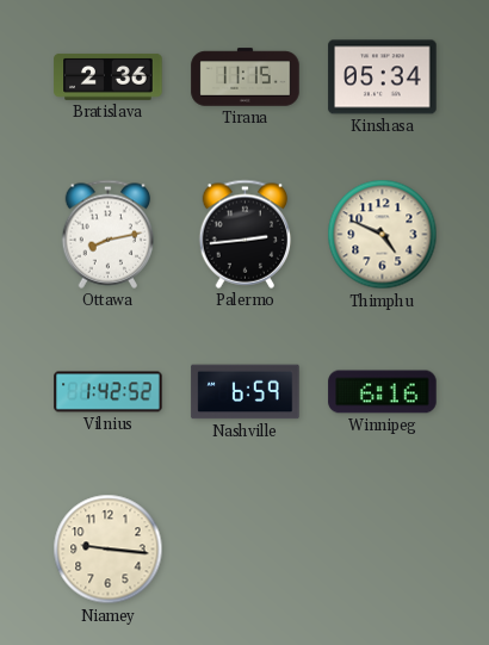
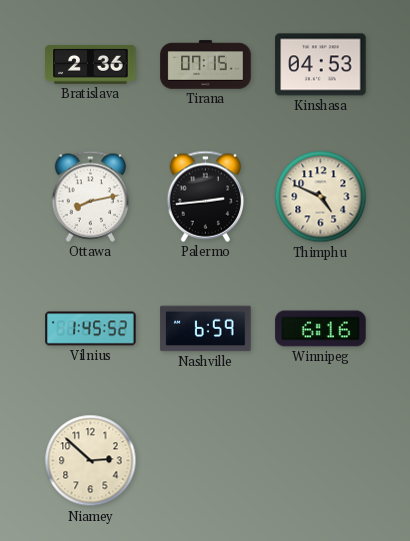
Tirana: 11:15 -> 07:15
Kinshasa: 05:34 -> 04:53
Vilnius: 1:42 -> 1:45
Niamey: 9:16 -> 2:52
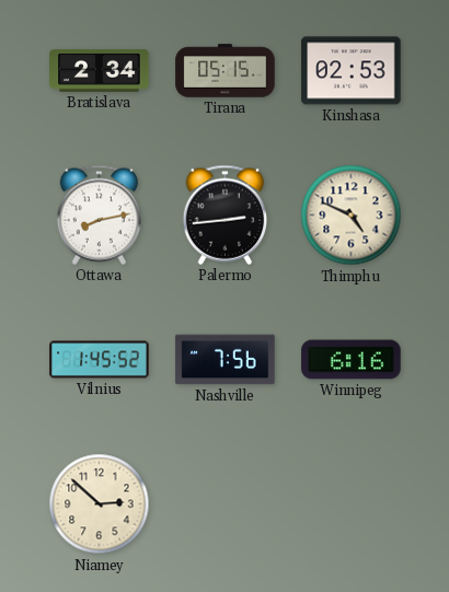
Bratislava: 2:36 -> 2:34
Tirana: 07:15 -> 05:15
Kinshasa: 04:53 -> 02:53
Nashville: 6:59 -> 7:56
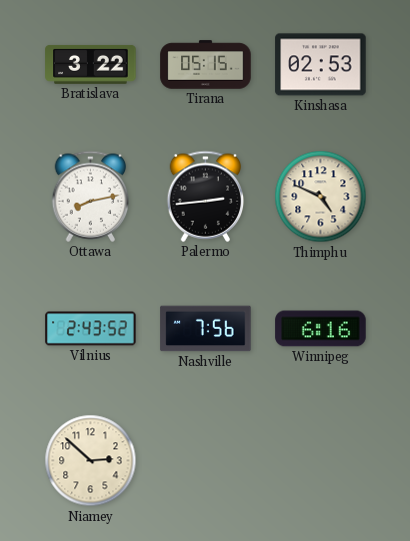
Bratislava: 2:34 -> 3:22
Vilnius: 1:45 -> 2:43
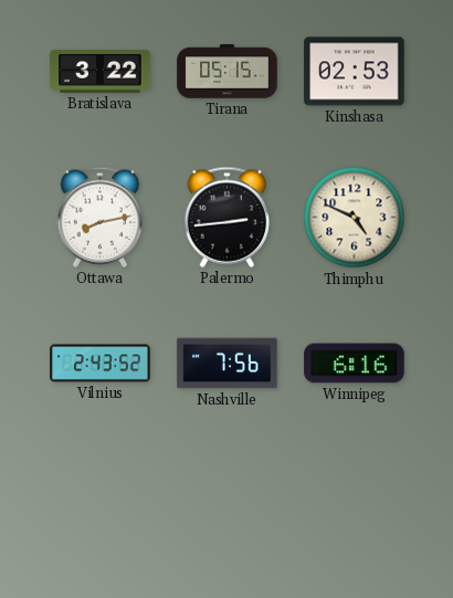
Niamey: 2:52 -> none
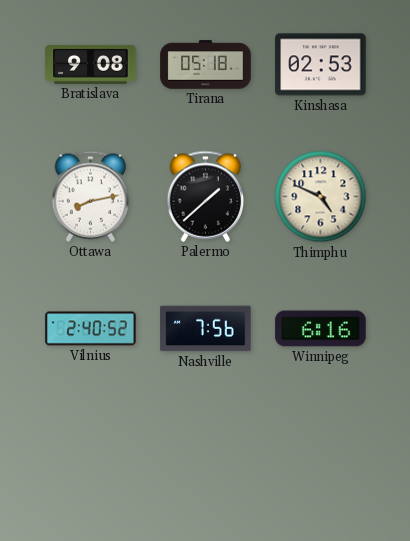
Bratislava: 3:22 -> 9:08
Tirana: 05:15 -> 05:18
Palermo: 2:44 -> 1:38
Vilnius: 2:43 -> 2:40
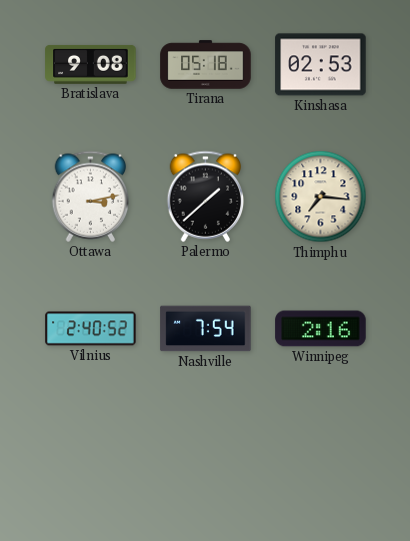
Ottawa: 8:13 -> 3:13
Thimphu: 4:49 -> 7:16
Nashville: 7:56 -> 7:54
Winnipeg: 6:16 -> 2:16
